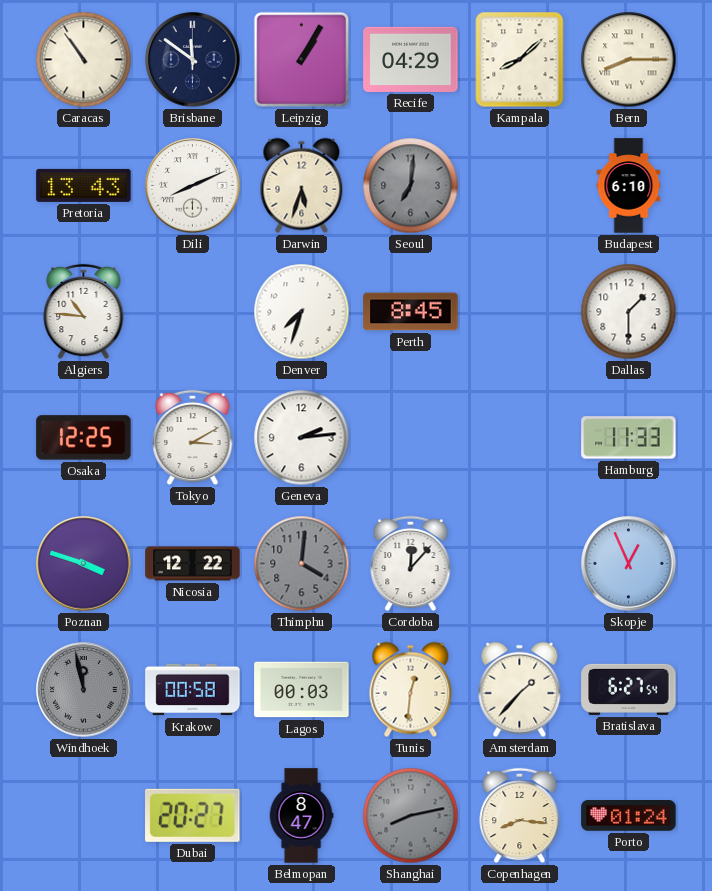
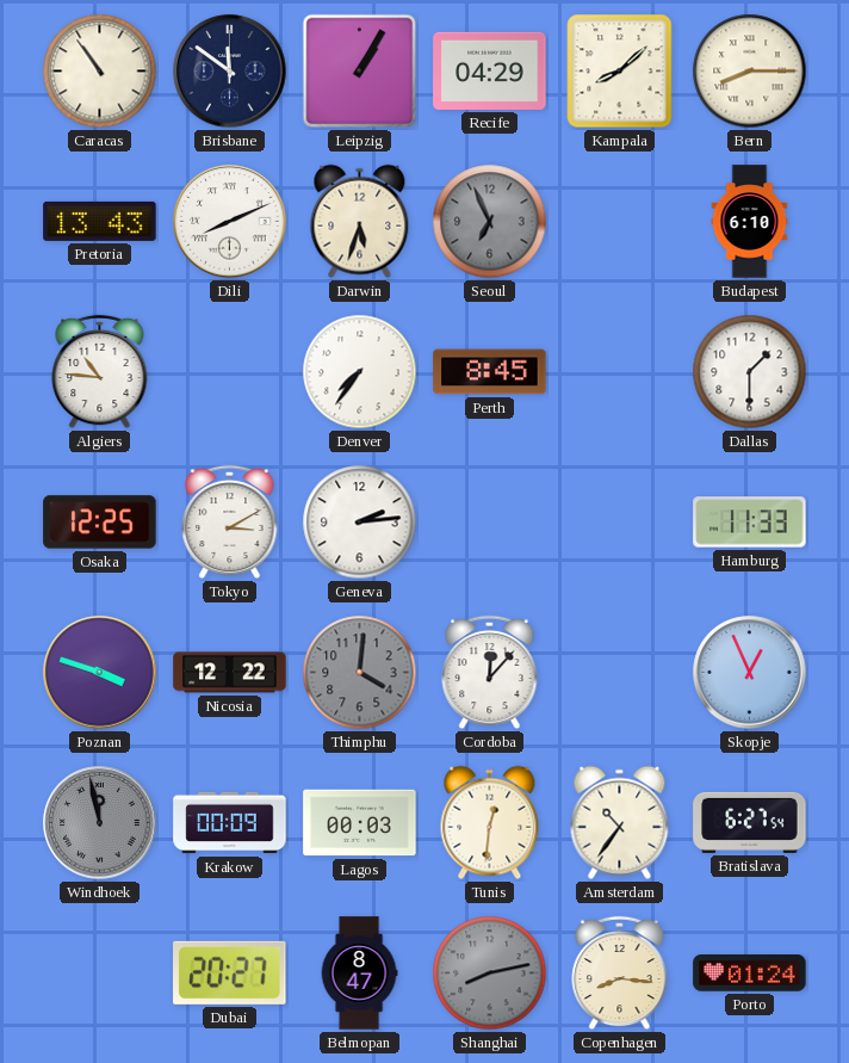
Seoul: 7:01 -> 6:56
Denver: 7:33 -> 7:36
Krakow: 00:58 -> 00:09
Amsterdam: 1:37 -> 10:36
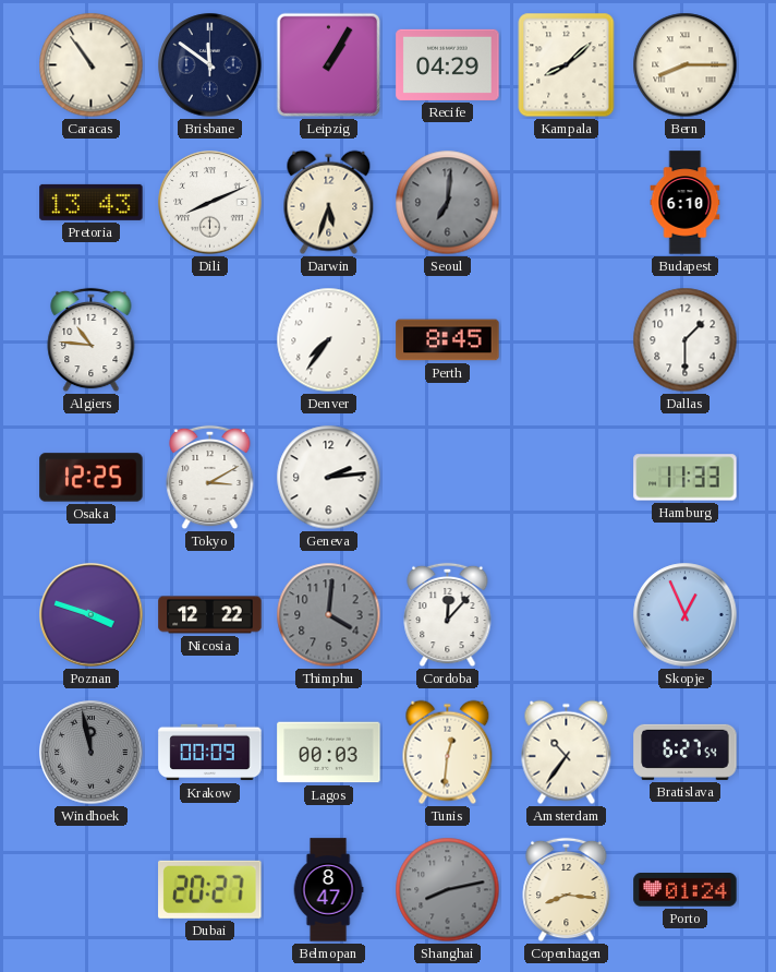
Seoul: 6:56 -> 7:01
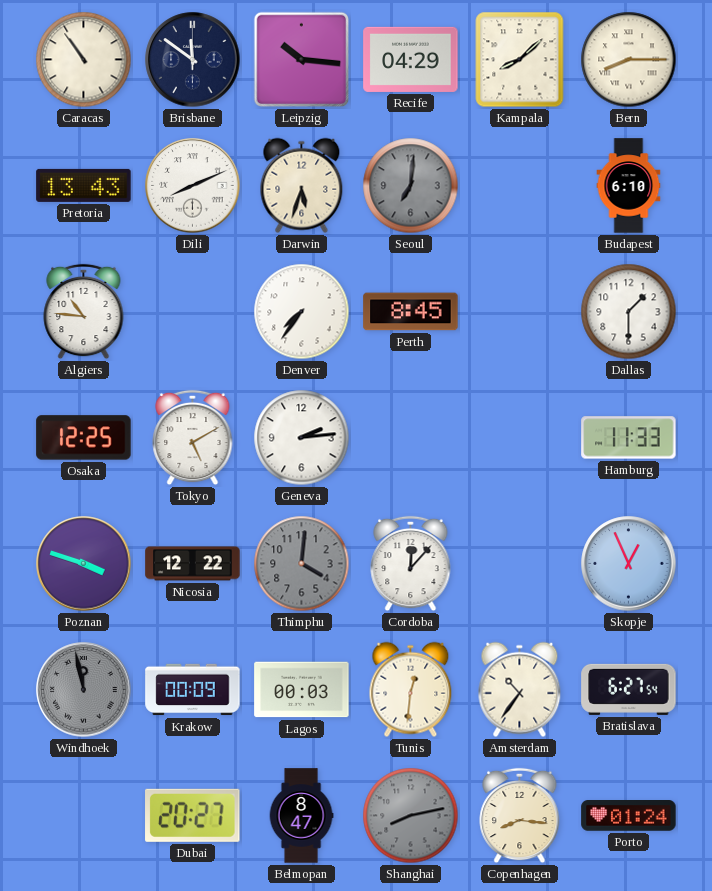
Leipzig: 1:05 -> 10:16
Tokyo: 3:10 -> 5:10
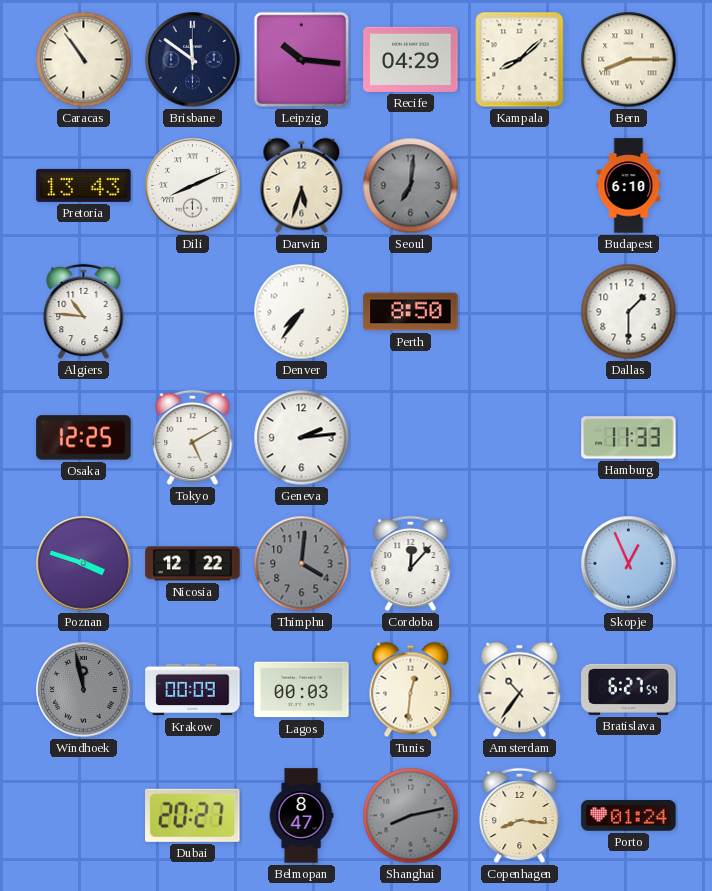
Perth: 8:45 -> 8:50
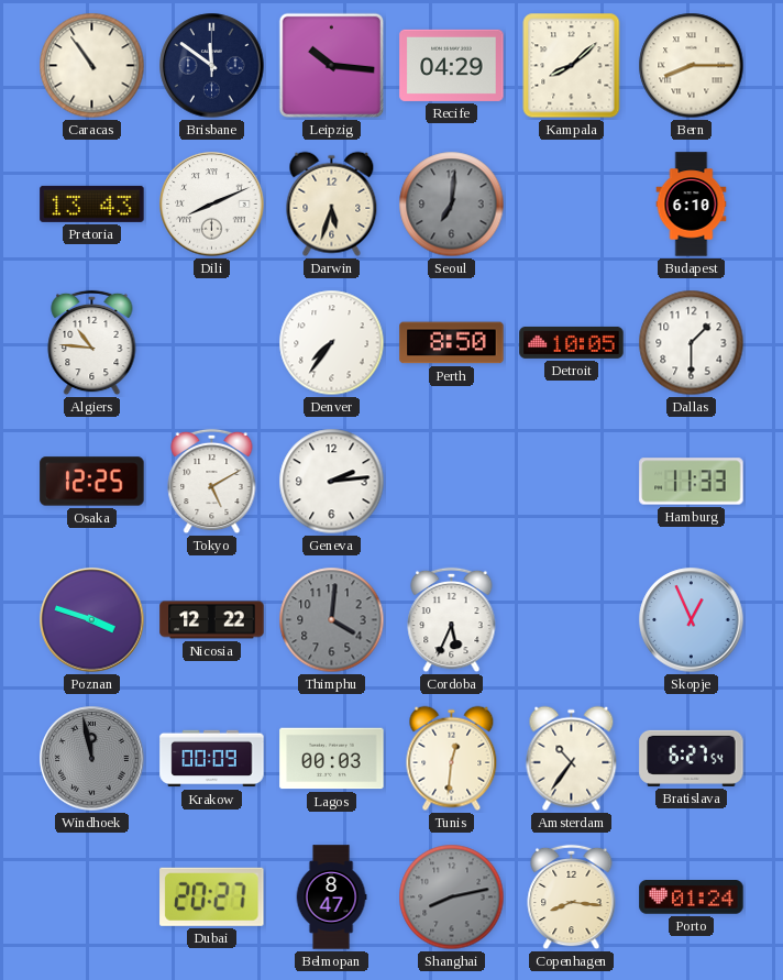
Detroit: none -> 10:05
Cordoba: 12:07 -> 5:34
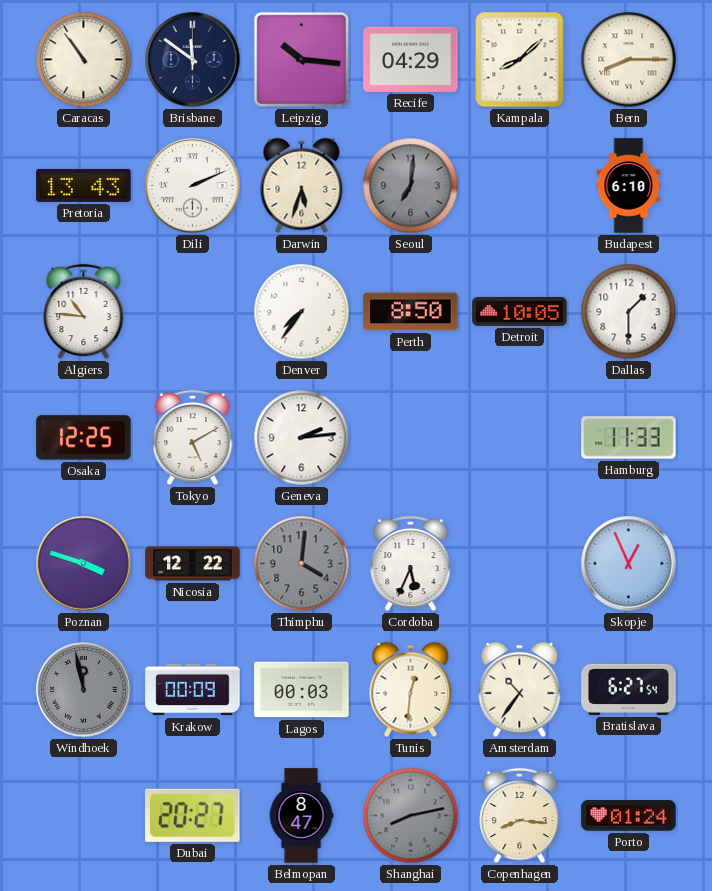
Dili: 8:11 -> 2:11
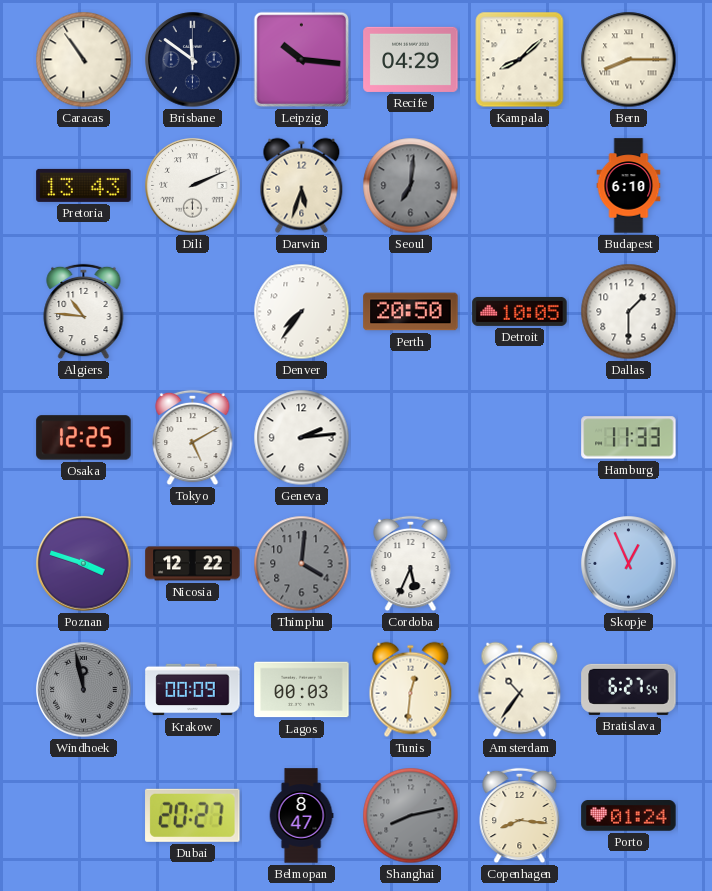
Perth: 8:50 -> 20:50
